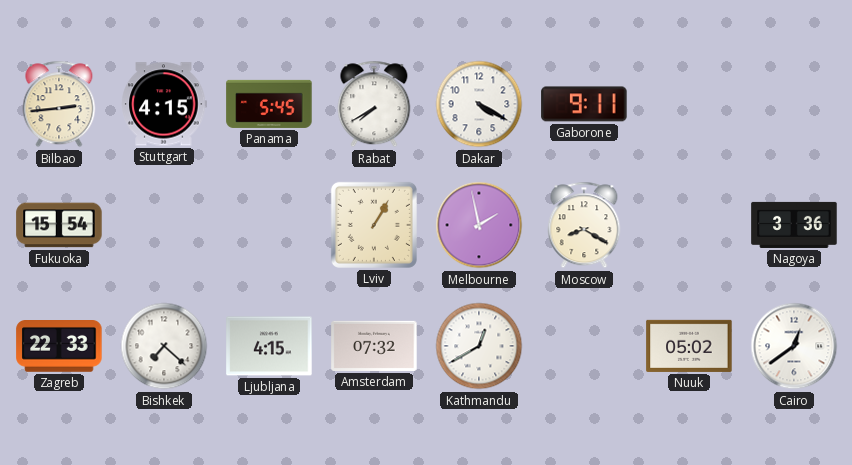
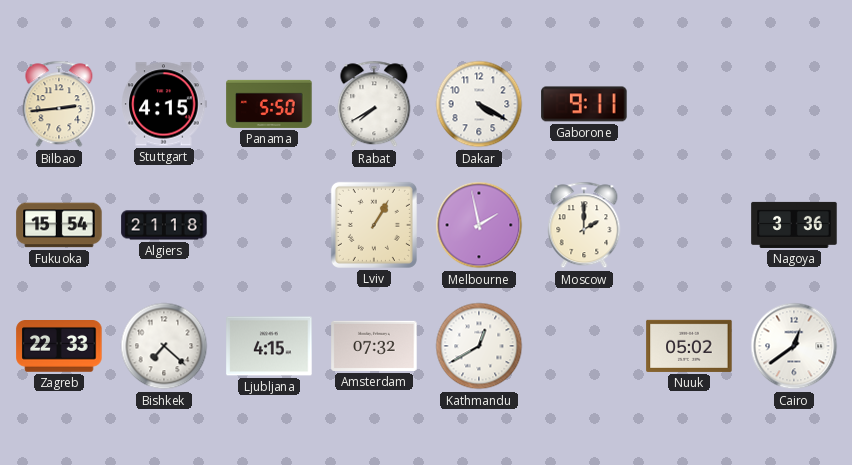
Panama: 5:45 -> 5:50
Algiers: none -> 21:18
Moscow: 8:20 -> 2:00
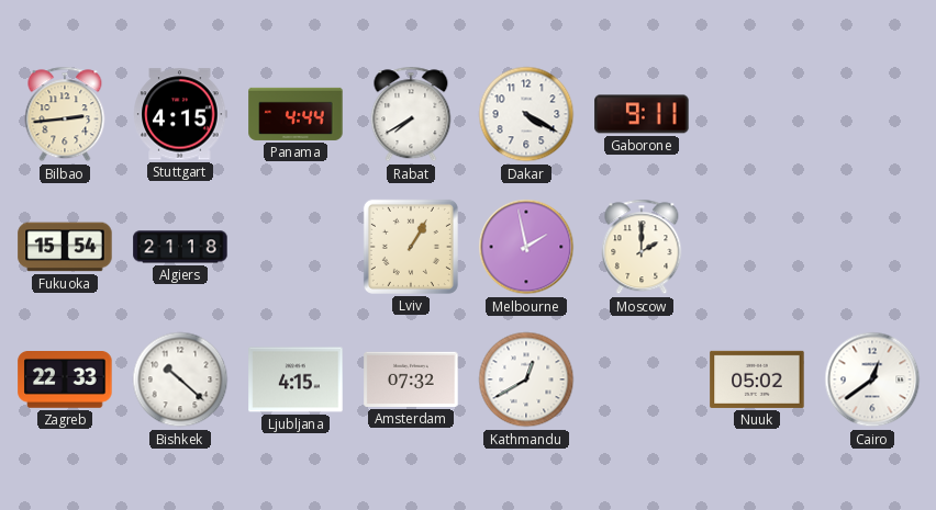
Panama: 5:50 -> 4:44
Nagoya: 3:36 -> none
Bishkek: 7:22 -> 10:22
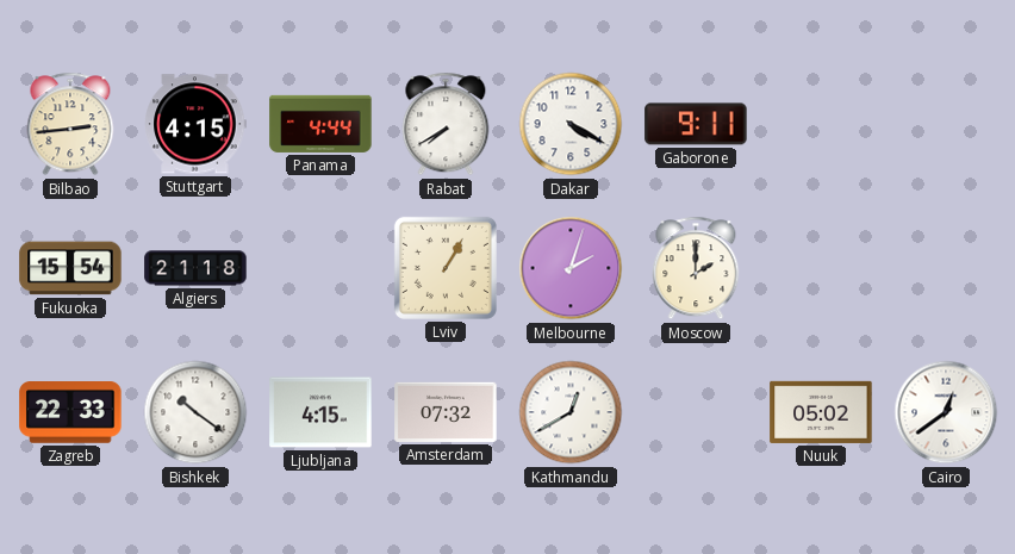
Melbourne: 1:58 -> 2:03
Bishkek: 10:22 -> 10:21
